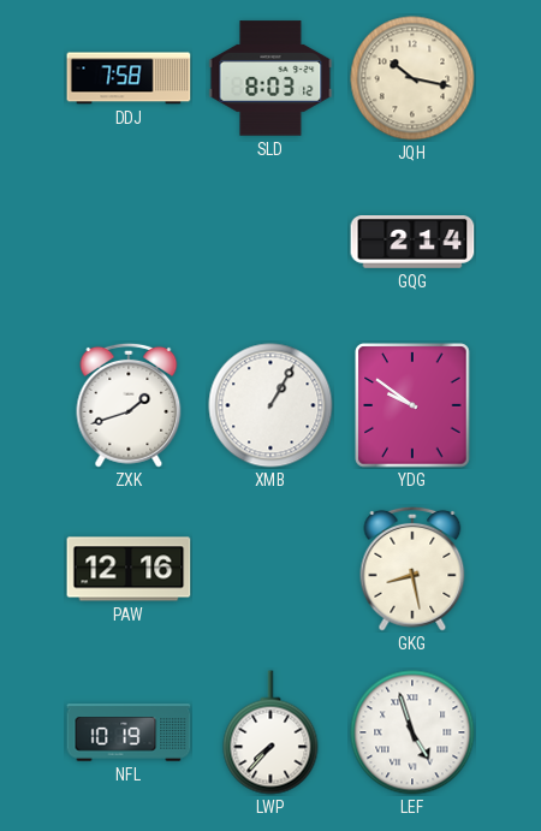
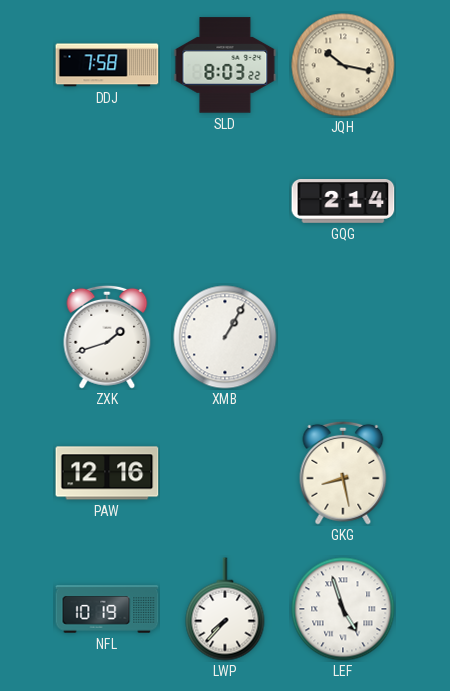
SLD: 8:03:12 -> 8:03:22
YDG: 9:51 -> none
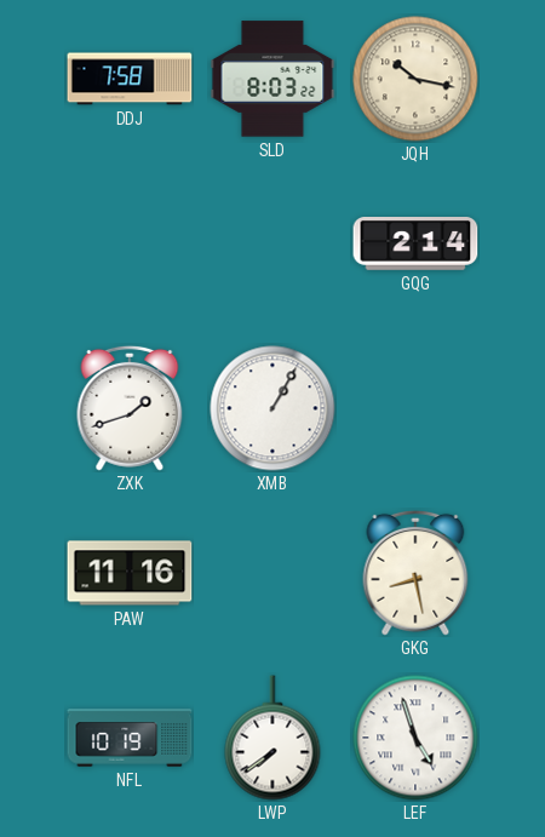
PAW: 12:16 -> 11:16
LWP: 7:37 -> 7:39
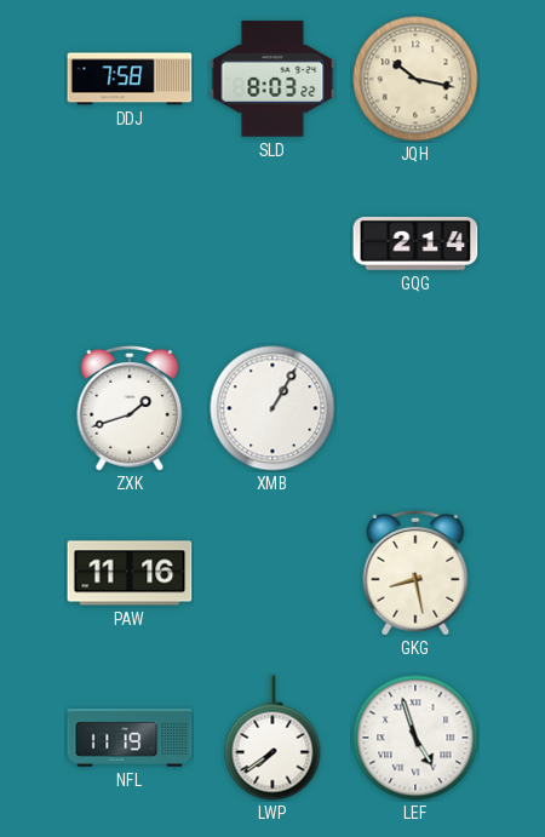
NFL: 10:19 -> 11:19
